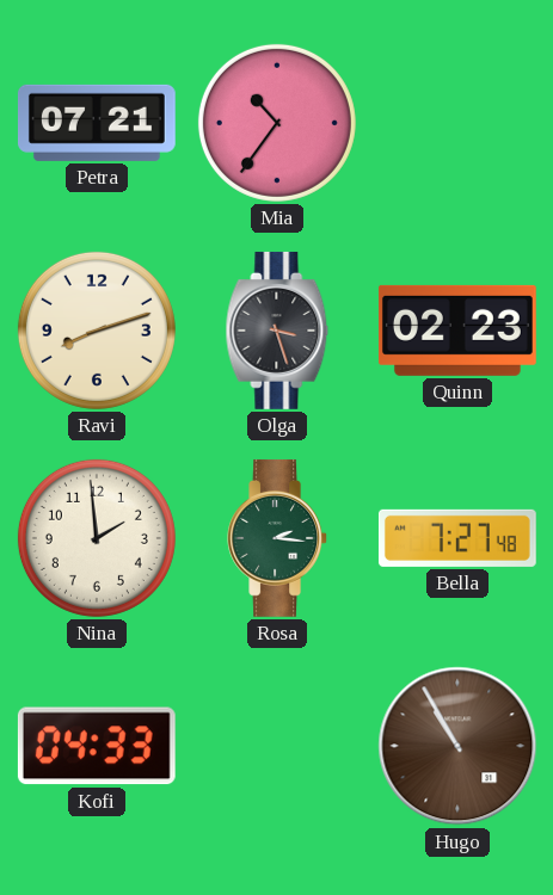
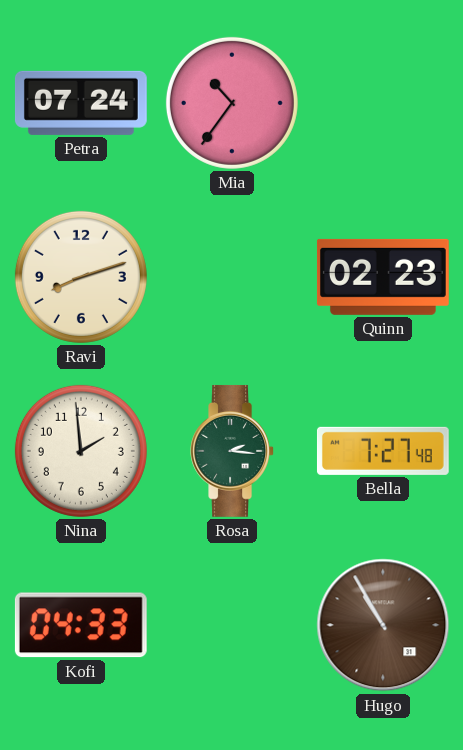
Petra: 07:21 -> 07:24
Olga: 3:27 -> none
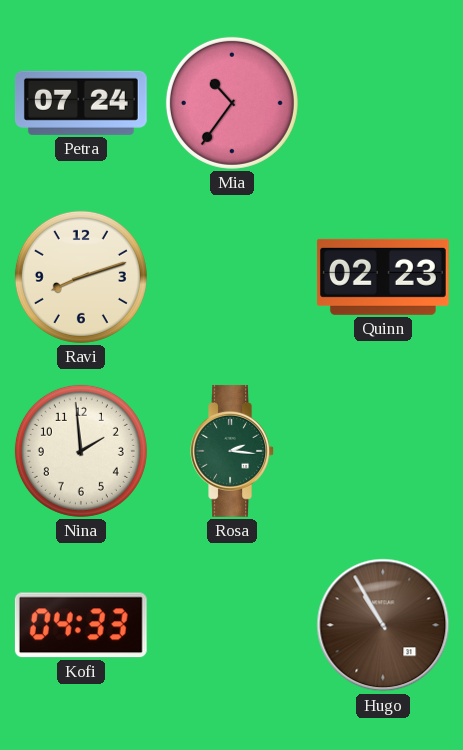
Bella: 7:27 -> none
